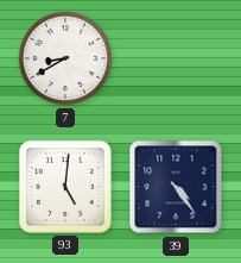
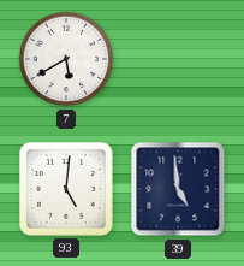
7: 8:40 -> 5:40
39: 4:24 -> 4:59
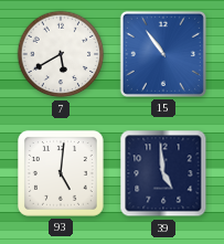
15: none -> 10:54
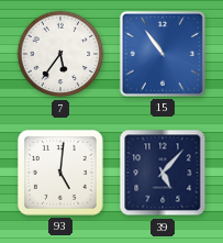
7: 5:40 -> 5:36
39: 4:59 -> 5:07
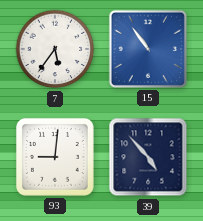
93: 5:01 -> 9:01
39: 5:07 -> 4:53
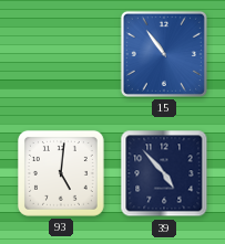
7: 5:36 -> none
93: 9:01 -> 5:01
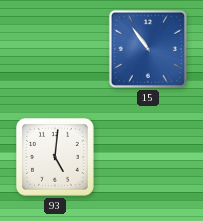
39: 4:53 -> none
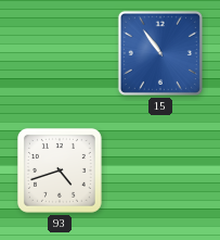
93: 5:01 -> 4:42
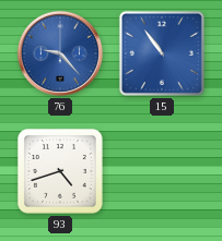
76: none -> 9:23
